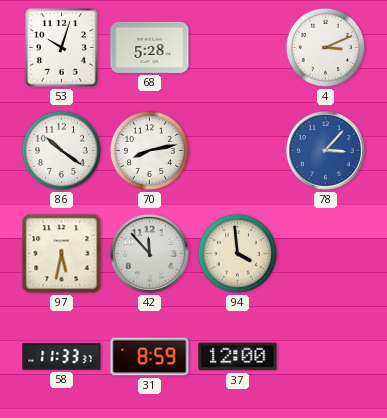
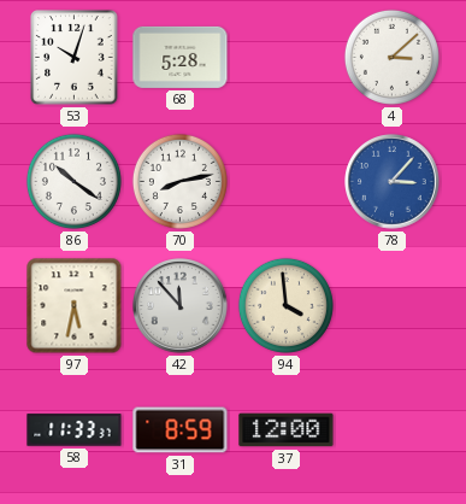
4: 3:11 -> 3:08
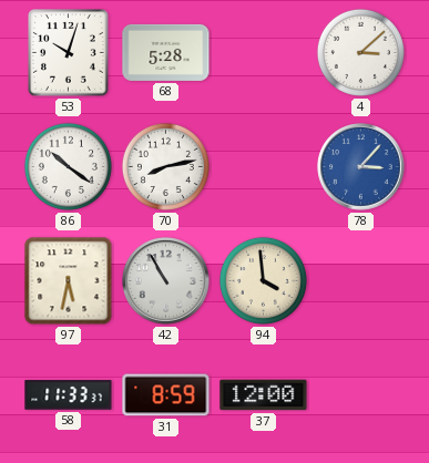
42: 11:53 -> 10:55
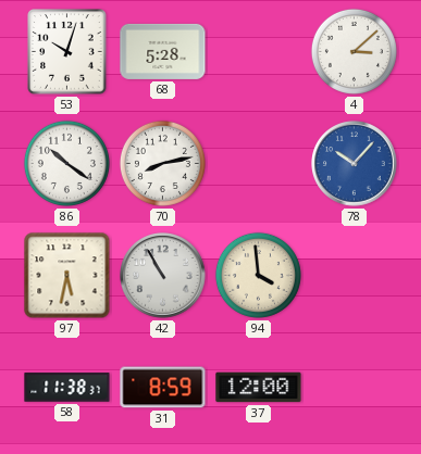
78: 3:07 -> 10:07
58: 11:33 -> 11:38
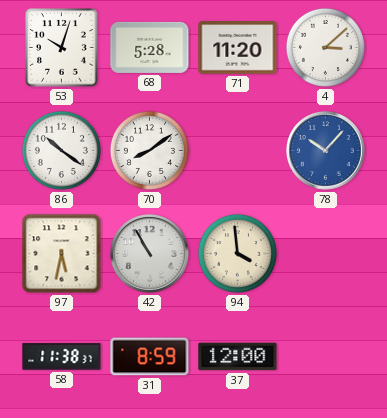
71: none -> 11:20
70: 8:13 -> 8:09
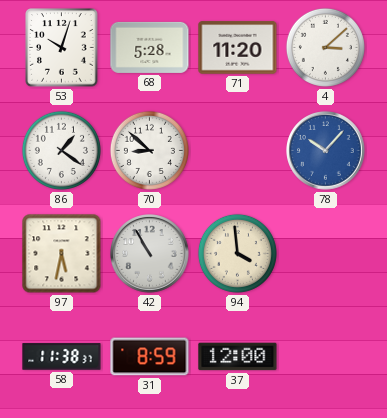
86: 10:21 -> 1:21
70: 8:09 -> 8:52
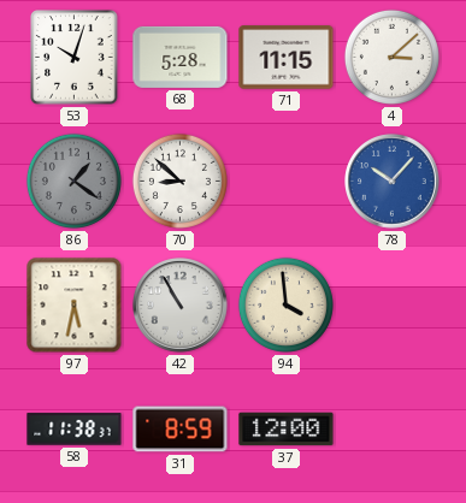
71: 11:20 -> 11:15
86 dial: white -> grey
